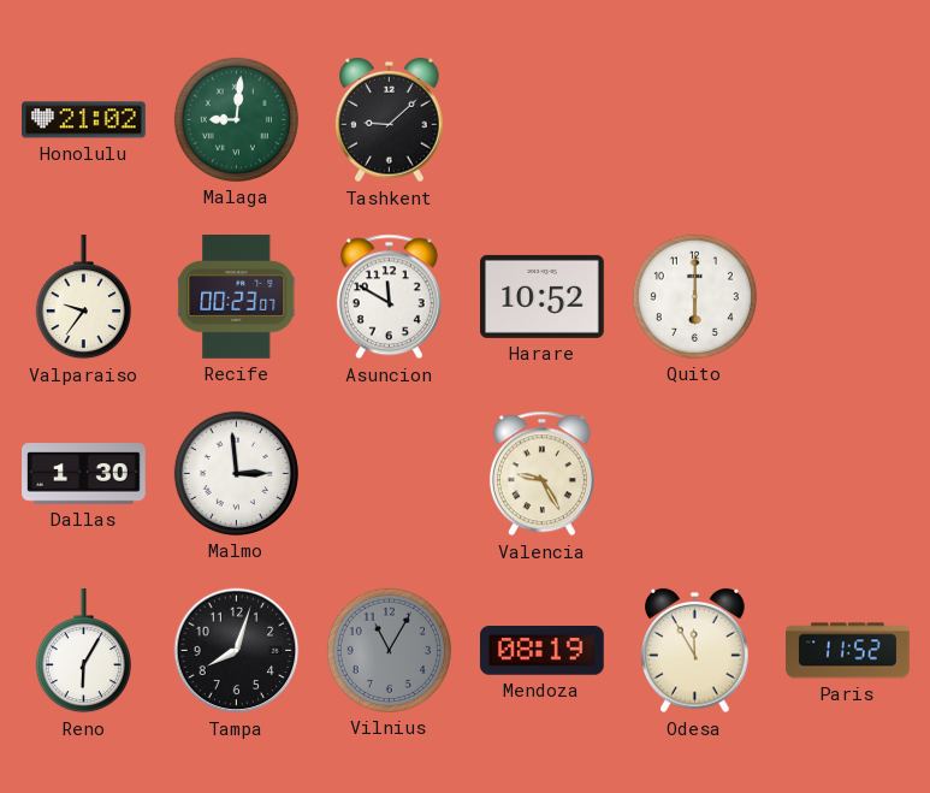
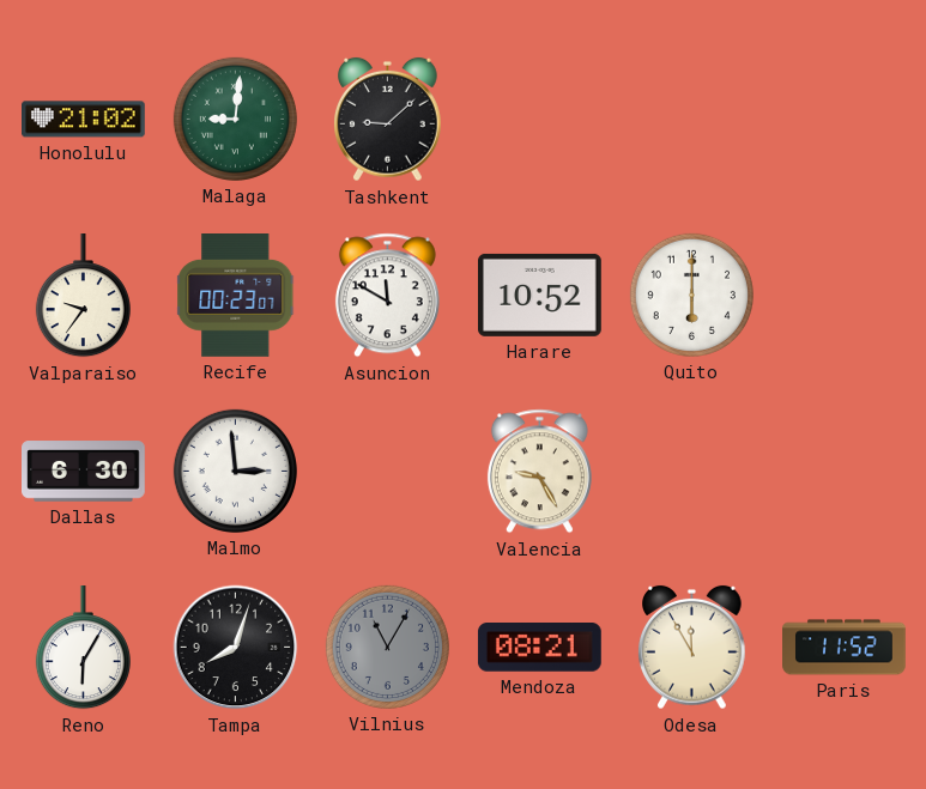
Dallas: 1:30 -> 6:30
Mendoza: 08:19 -> 08:21
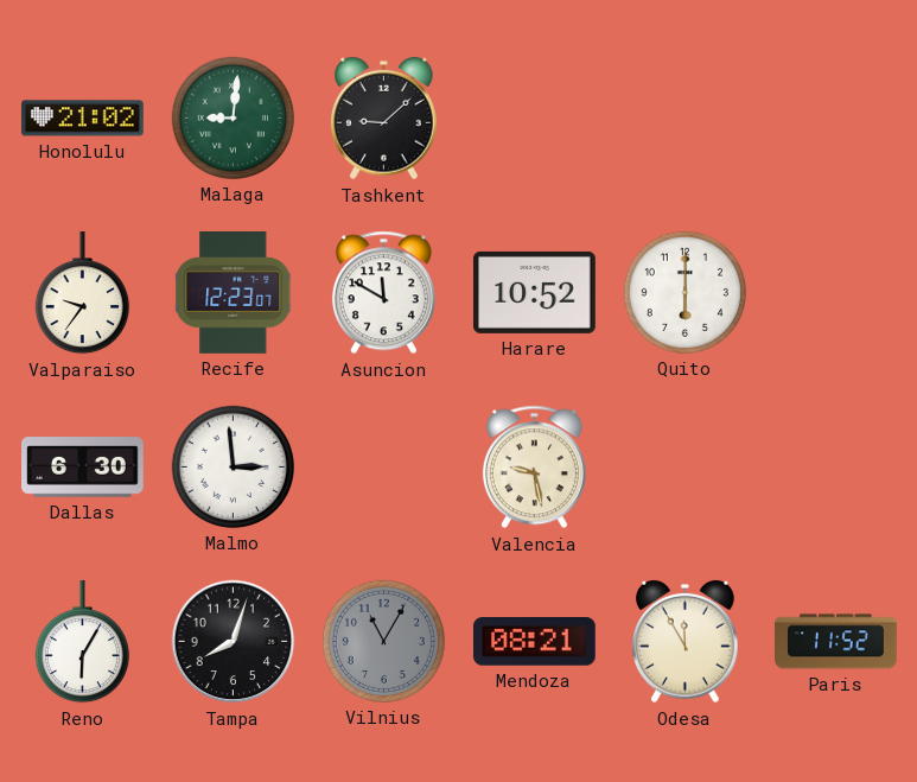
Recife: 00:23 -> 12:23
Valencia: 9:25 -> 9:28
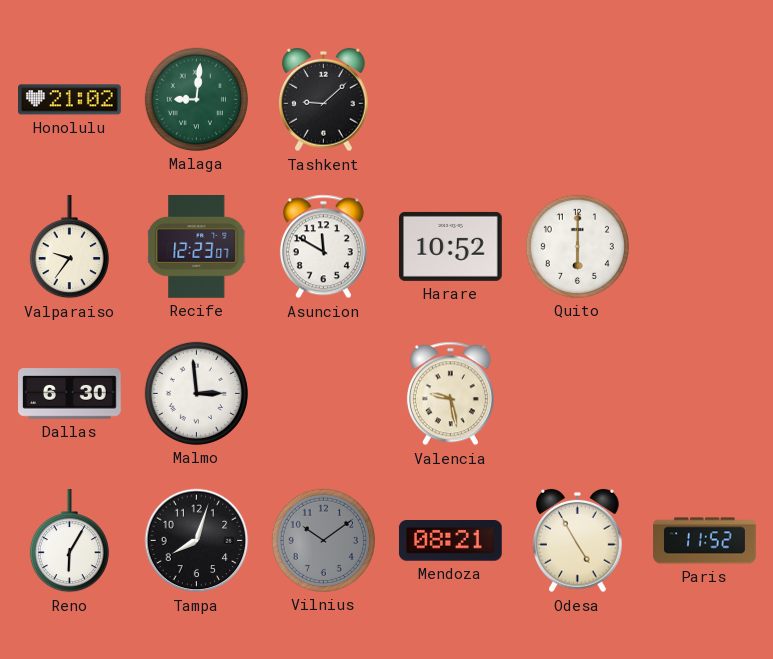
Vilnius: 11:05 -> 10:09
Odesa: 11:55 -> 4:55
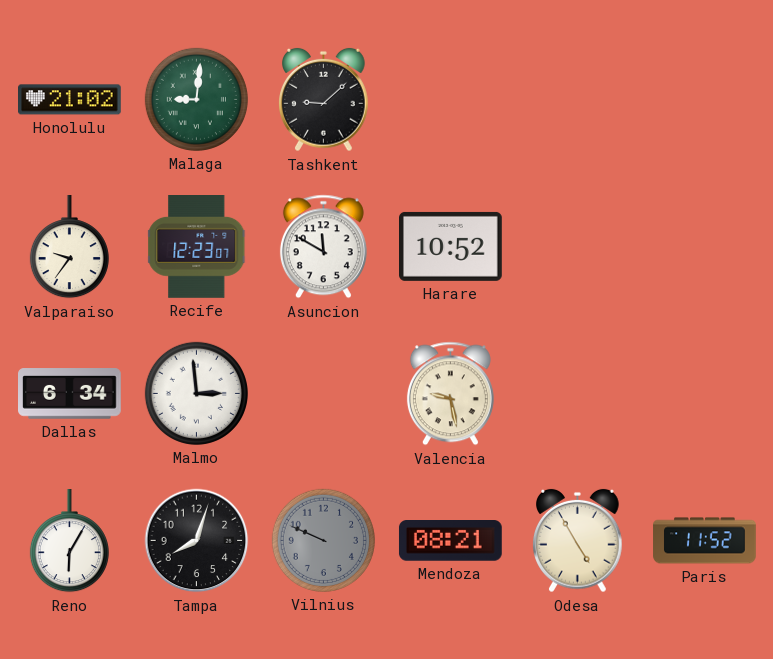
Quito: 6:00 -> none
Dallas: 6:30 -> 6:34
Vilnius: 10:09 -> 9:49
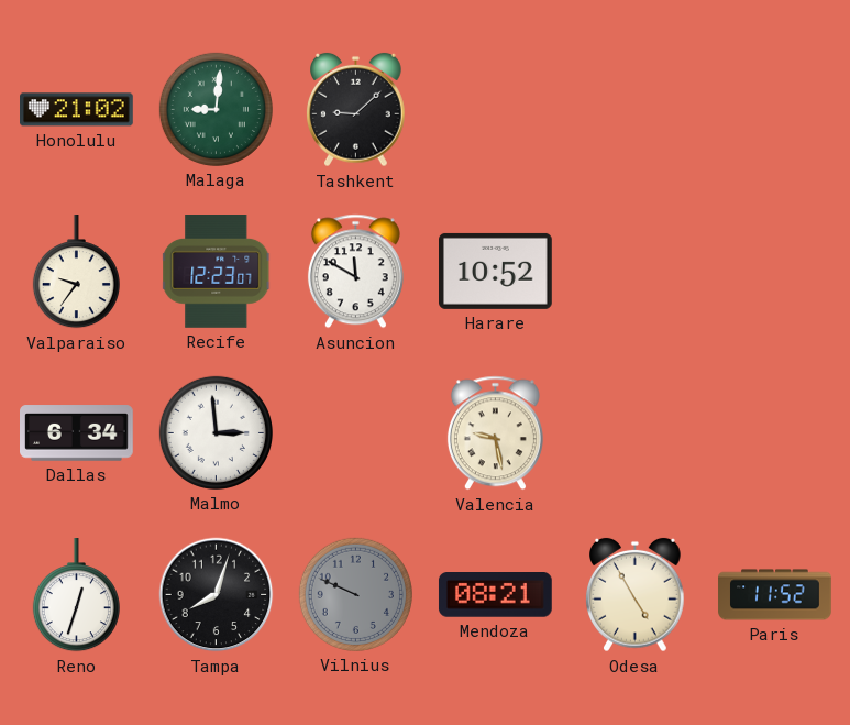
Reno: 6:05 -> 12:33
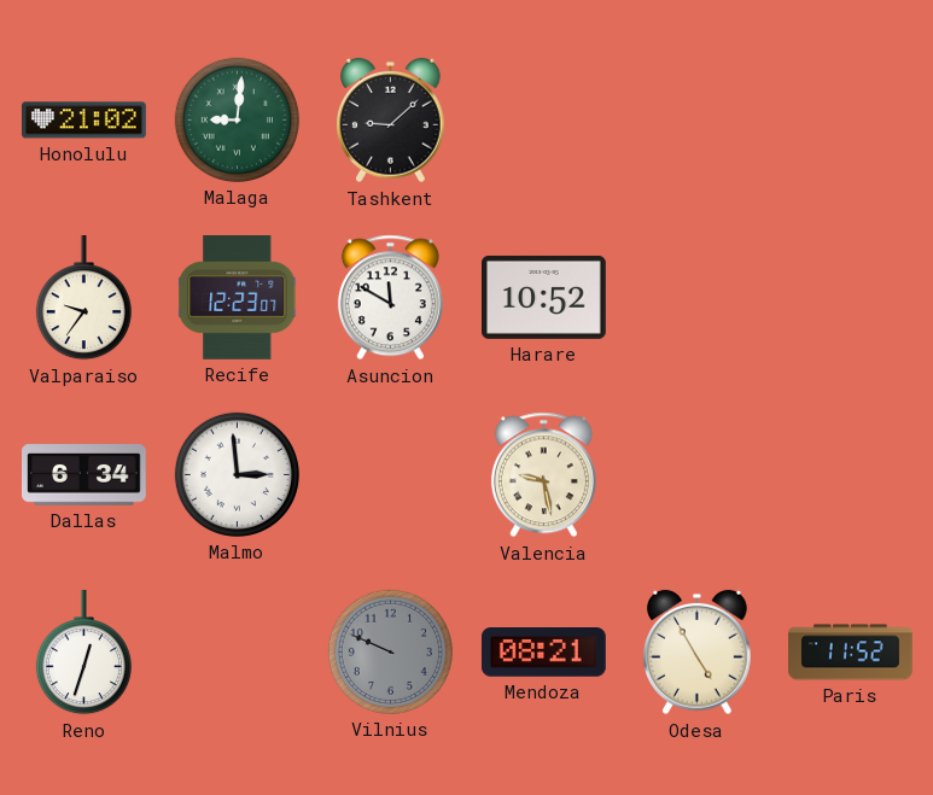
Tampa: 8:03 -> none
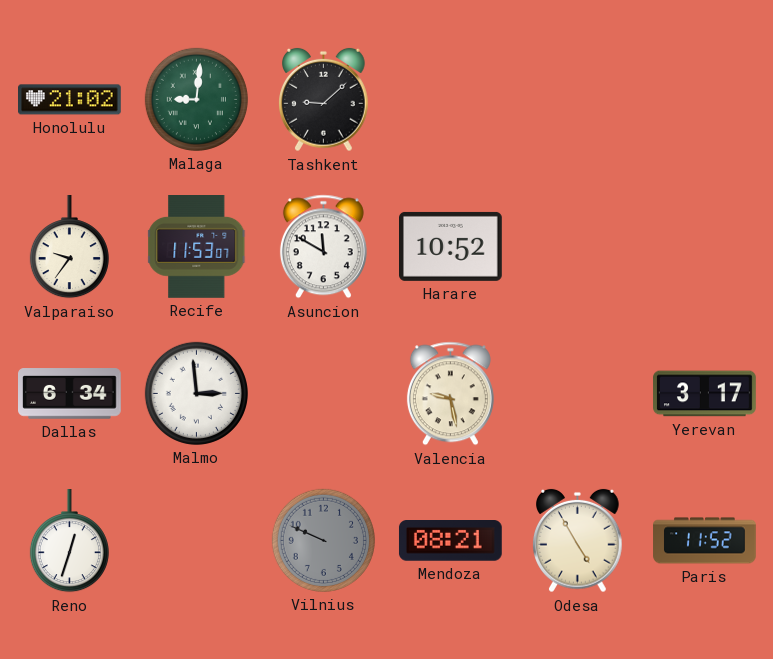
Recife: 12:23 -> 11:53
Yerevan: none -> 3:17
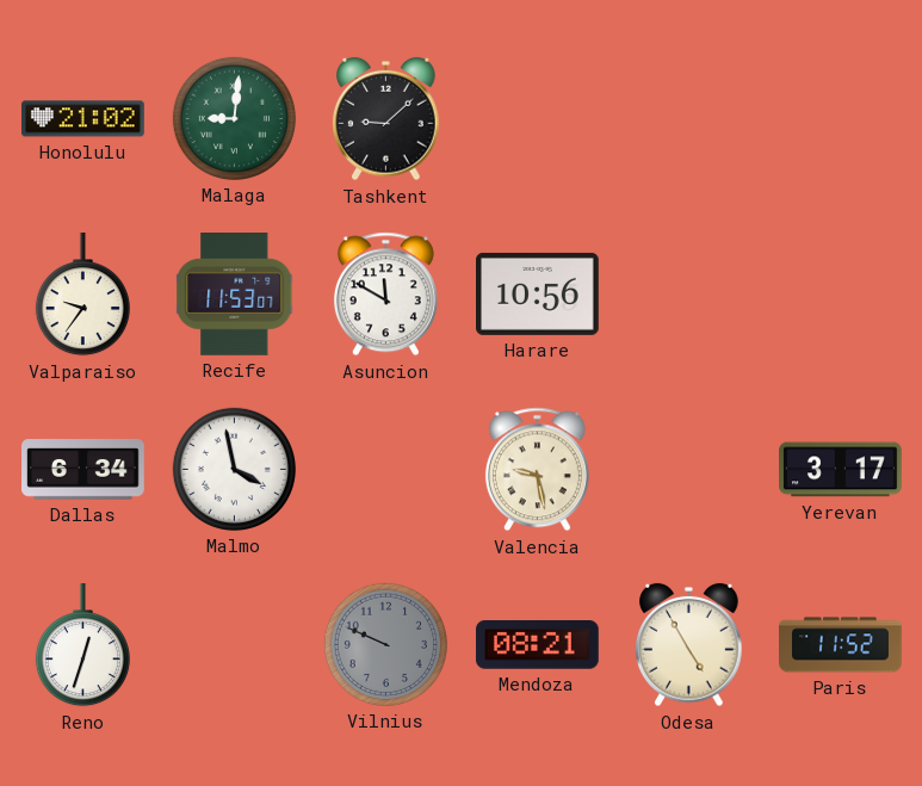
Harare: 10:52 -> 10:56
Malmo: 2:59 -> 3:58
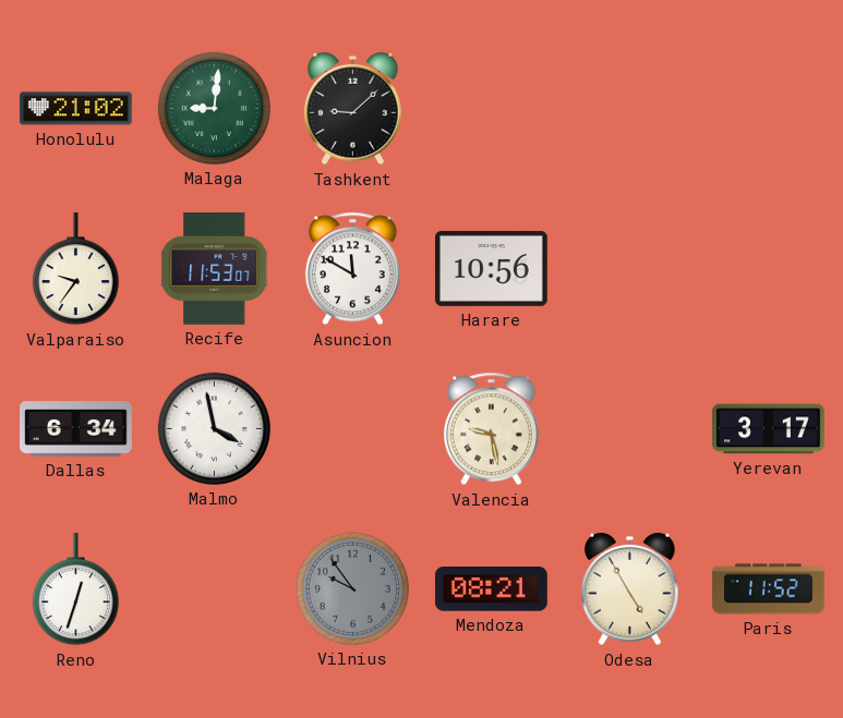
Vilnius: 9:49 -> 9:54
